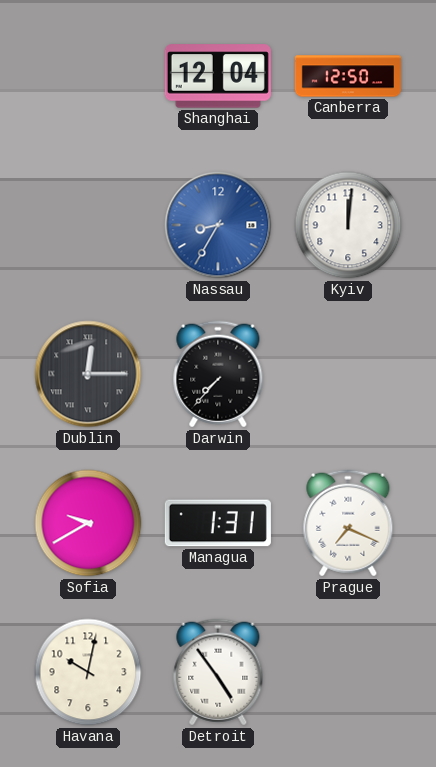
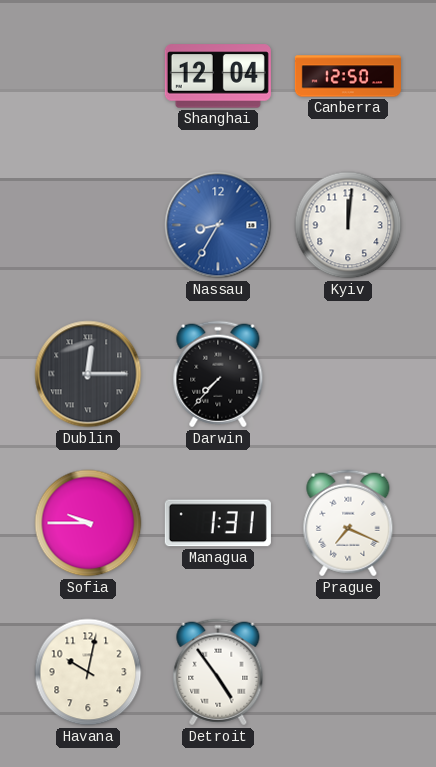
Sofia: 9:40 -> 9:45
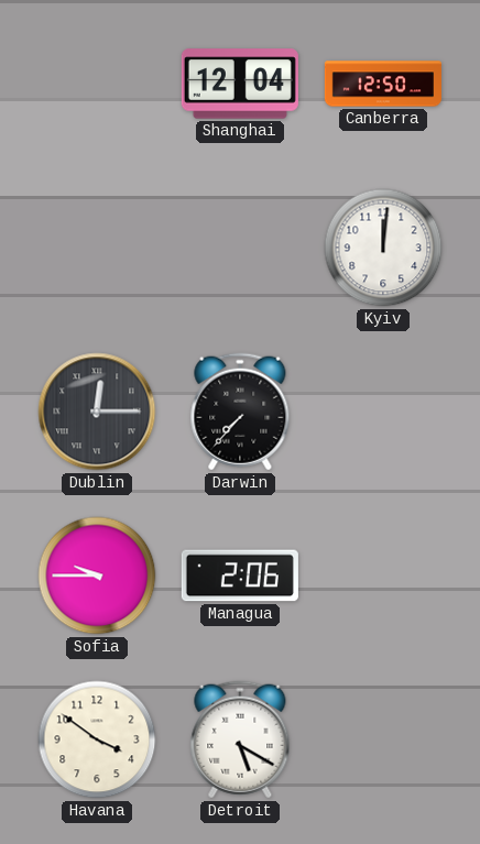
Nassau: 8:35 -> none
Managua: 1:31 -> 2:06
Prague: 7:19 -> none
Havana: 10:02 -> 3:51
Detroit: 4:54 -> 5:20
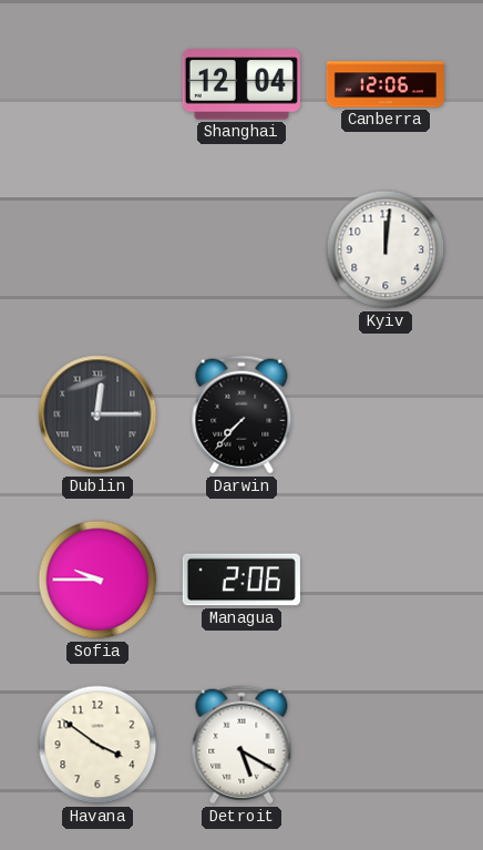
Canberra: 12:50 -> 12:06
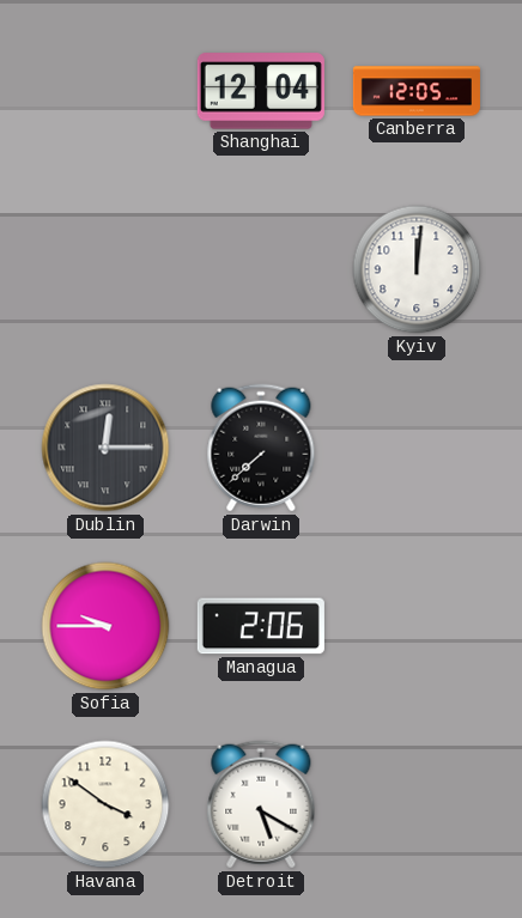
Canberra: 12:06 -> 12:05
Darwin: 7:37 -> 7:38
